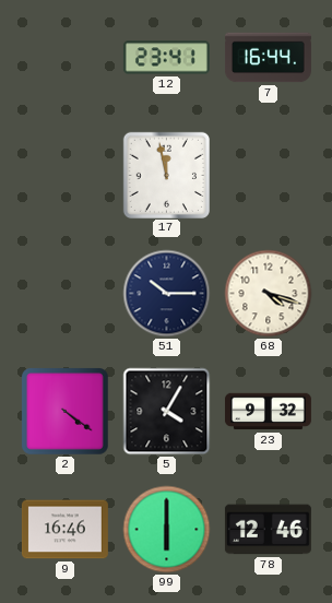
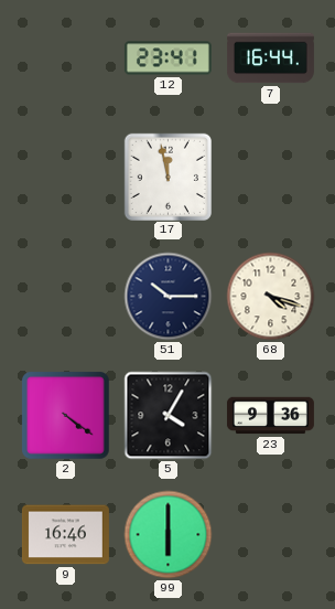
23: 9:32 -> 9:36
78: 12:46 -> none
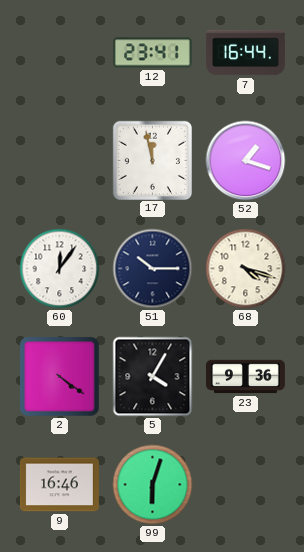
52: none -> 1:18
60: none -> 12:06
99: 6:00 -> 6:03
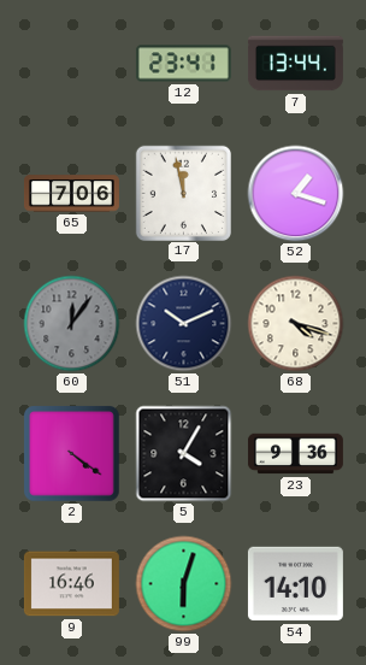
7: 16:44 -> 13:44
65: none -> 7:06
60 dial: white -> grey
51: 10:15 -> 10:11
54: none -> 14:10
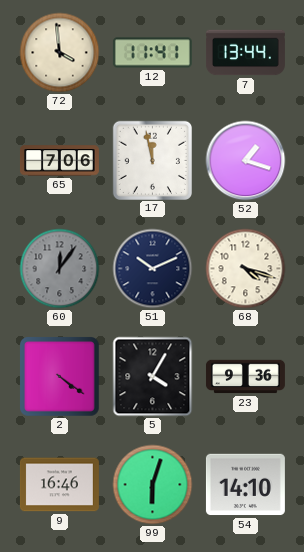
72: none -> 3:59
12: 23:41 -> 11:41
